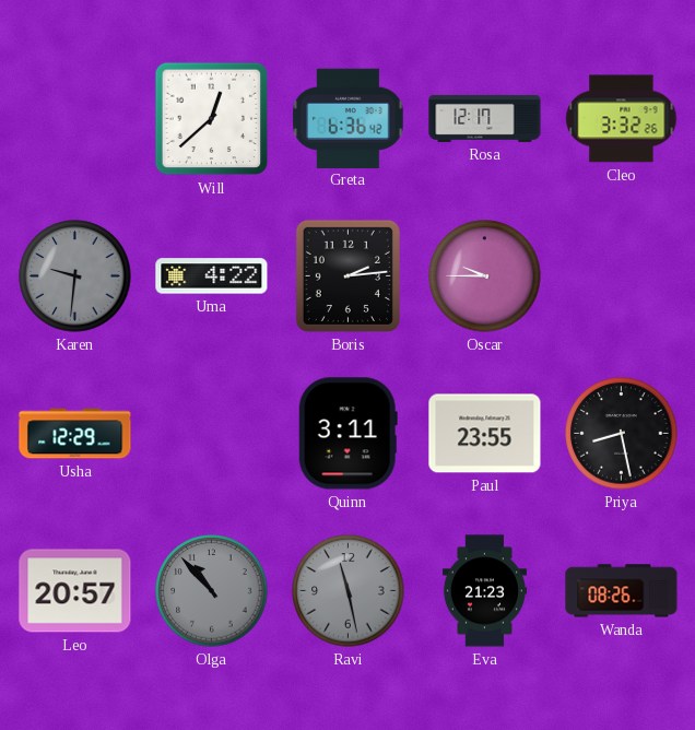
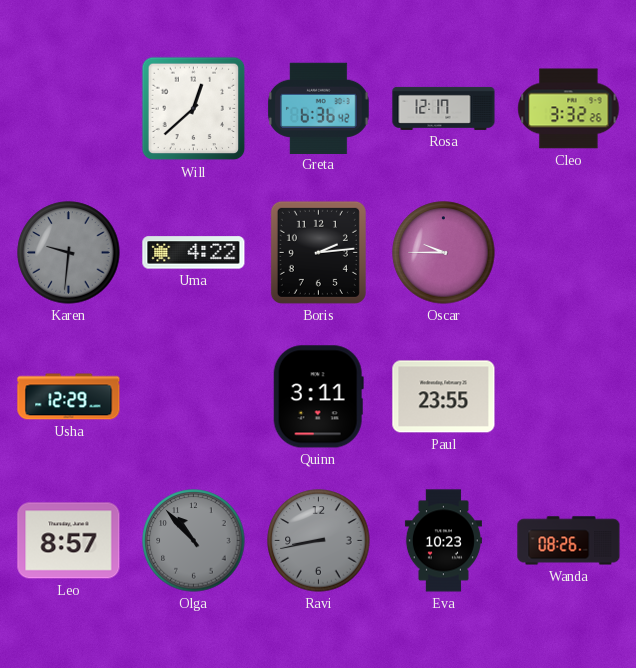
Priya: 8:28 -> none
Leo: 20:57 -> 8:57
Ravi: 11:28 -> 8:43
Eva: 21:23 -> 10:23
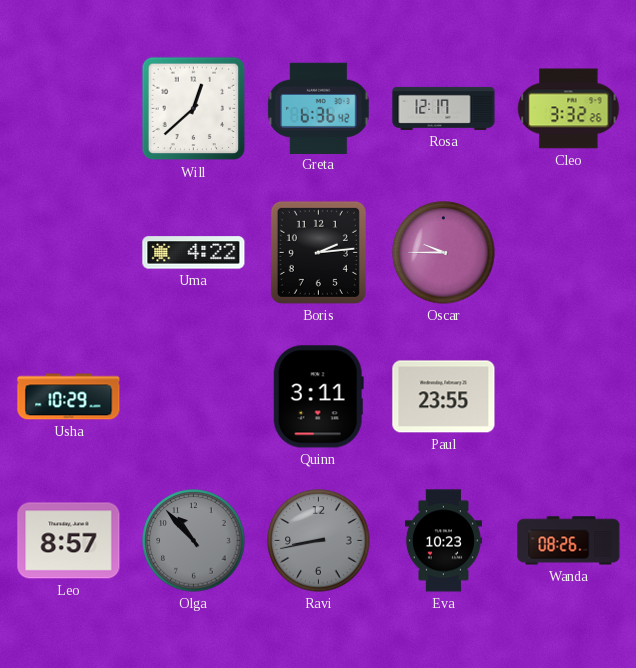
Karen: 9:31 -> none
Usha: 12:29 -> 10:29
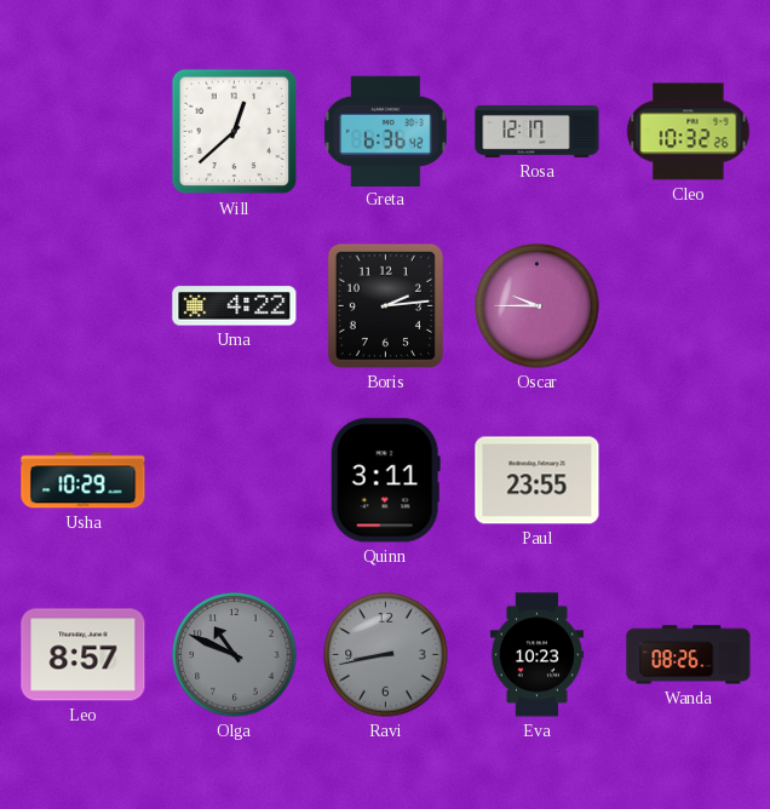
Cleo: 3:32 -> 10:32
Olga: 10:53 -> 10:49
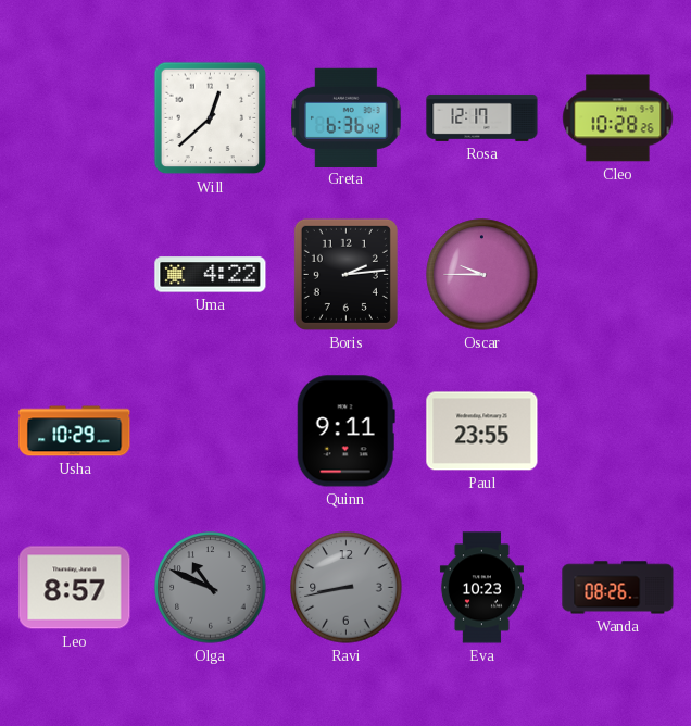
Cleo: 10:32 -> 10:28
Quinn: 3:11 -> 9:11
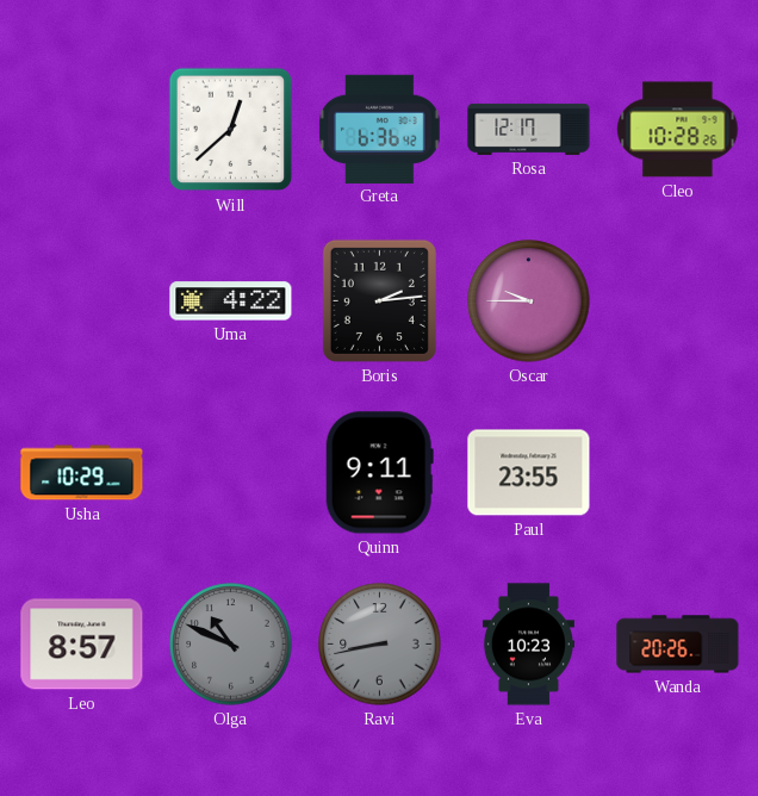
Wanda: 08:26 -> 20:26
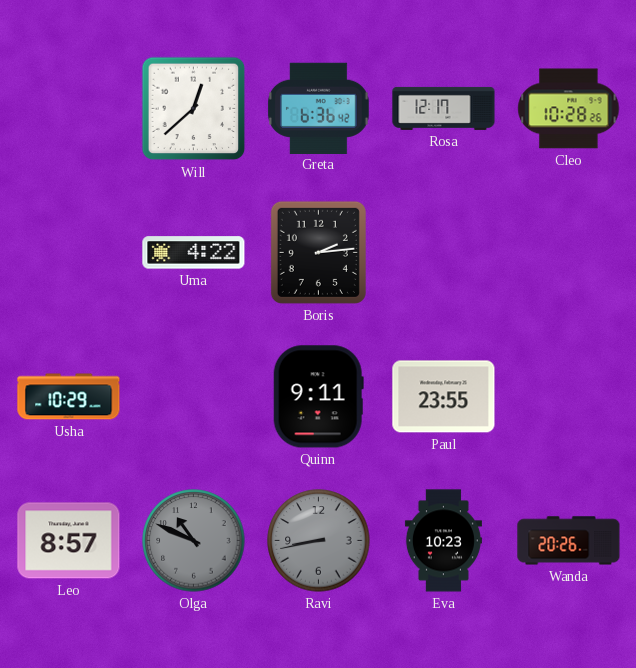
Oscar: 9:45 -> none
